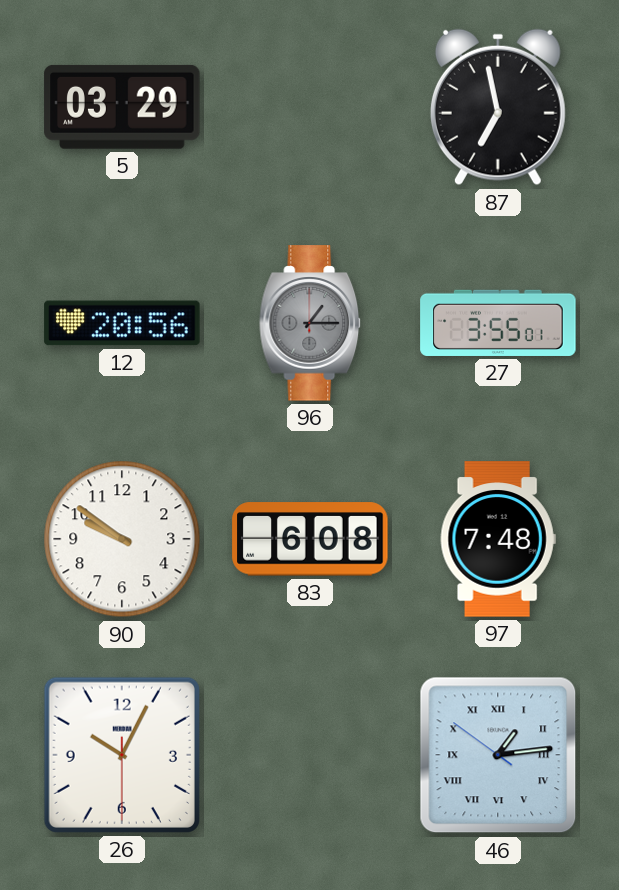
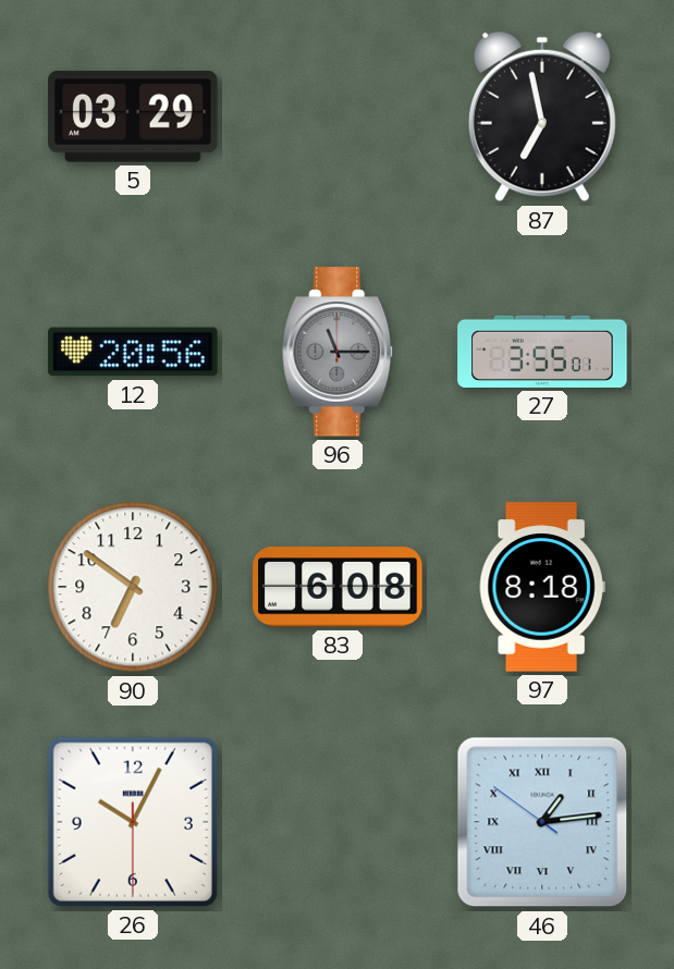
96: 1:15 -> 11:15
90: 9:51 -> 6:51
97: 7:48 -> 8:18
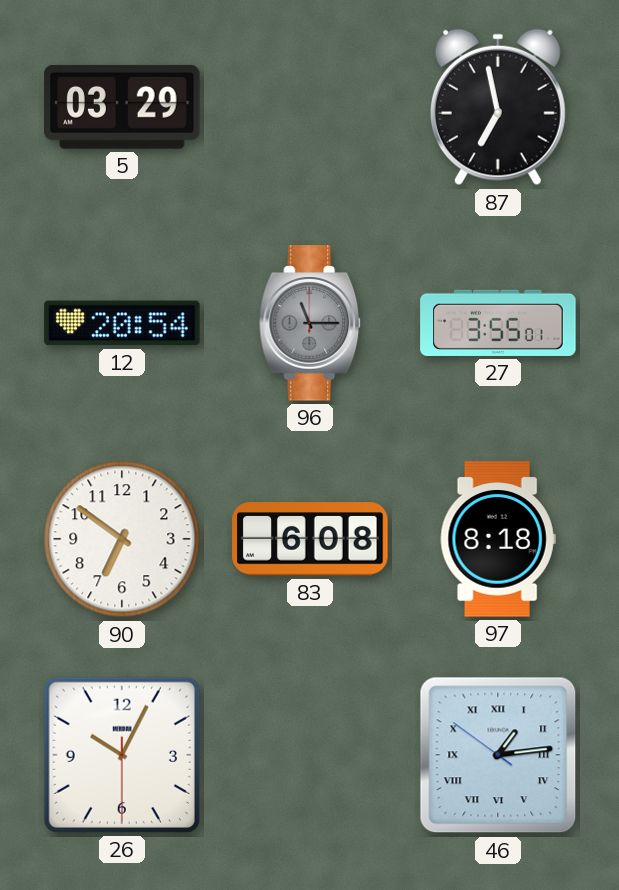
12: 20:56 -> 20:54
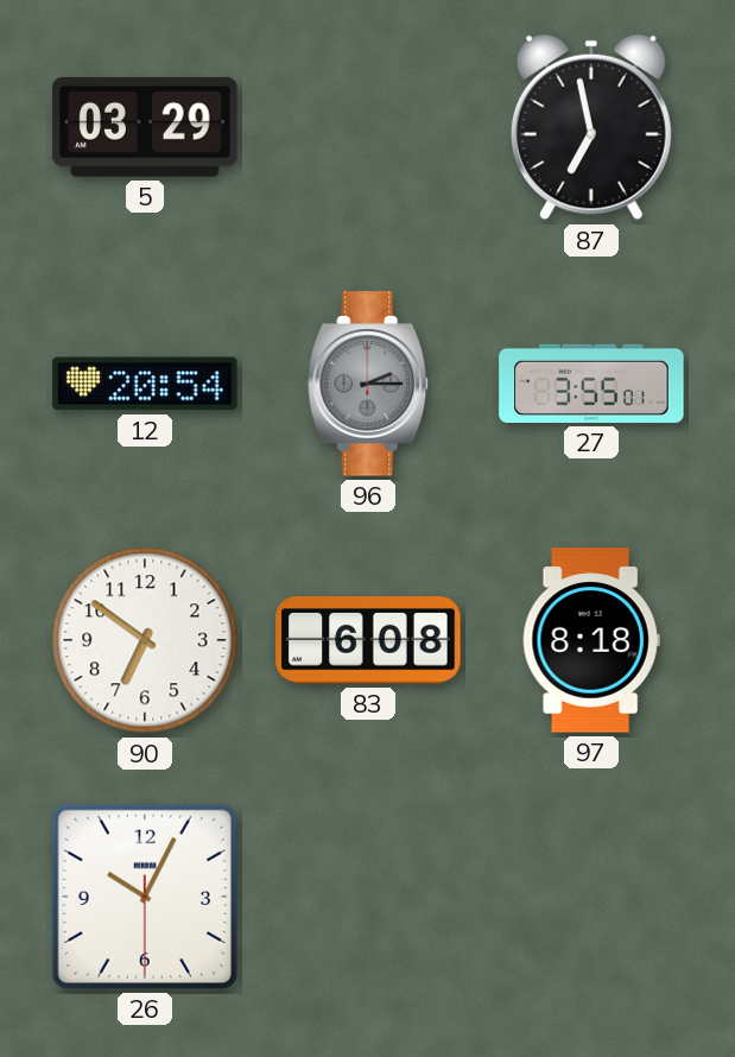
96: 11:15 -> 2:15
46: 1:13 -> none
